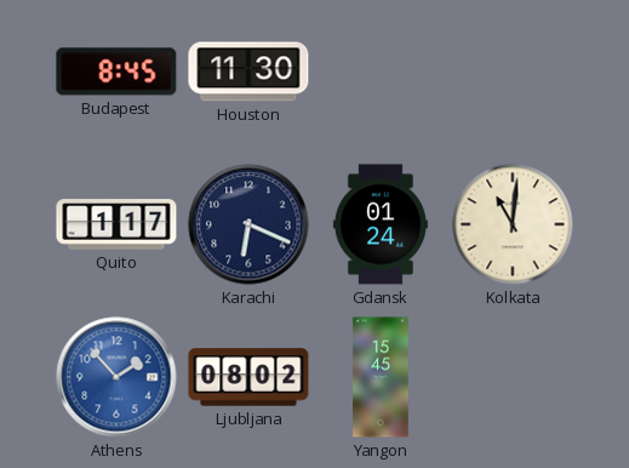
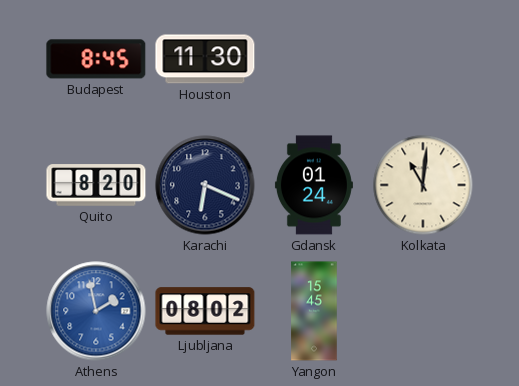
Quito: 1:17 -> 8:20
Athens: 1:53 -> 1:58
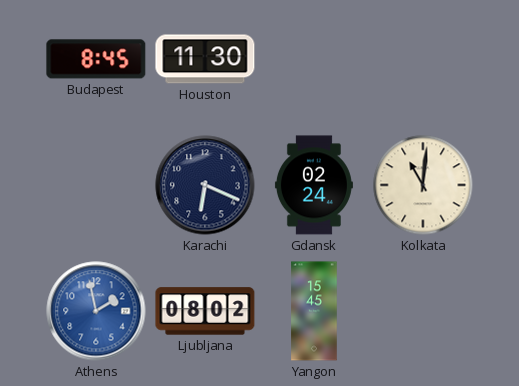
Quito: 8:20 -> none
Gdansk: 01:24 -> 02:24
